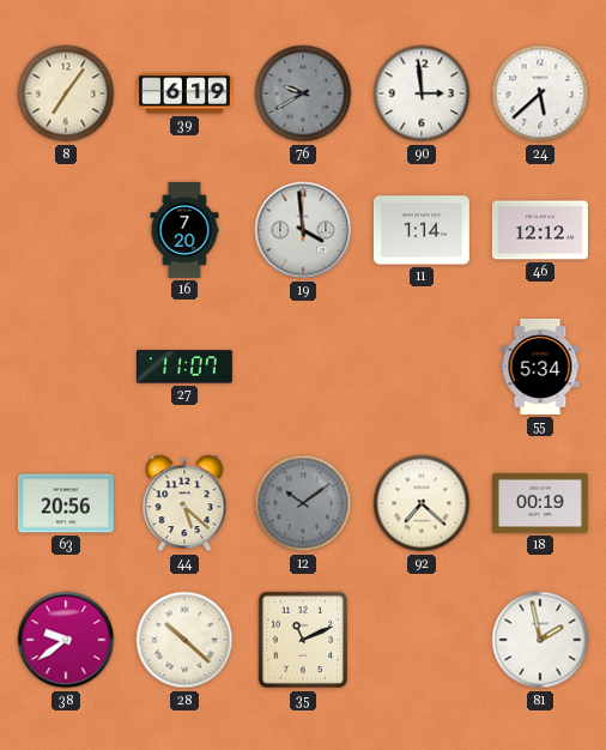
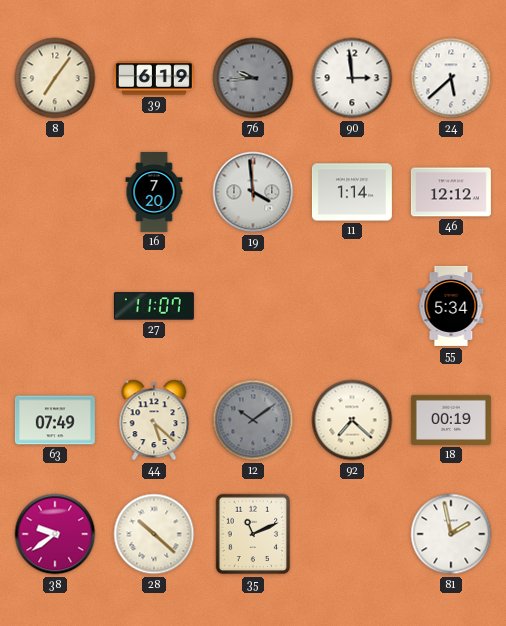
76: 9:40 -> 9:44
63: 20:56 -> 07:49
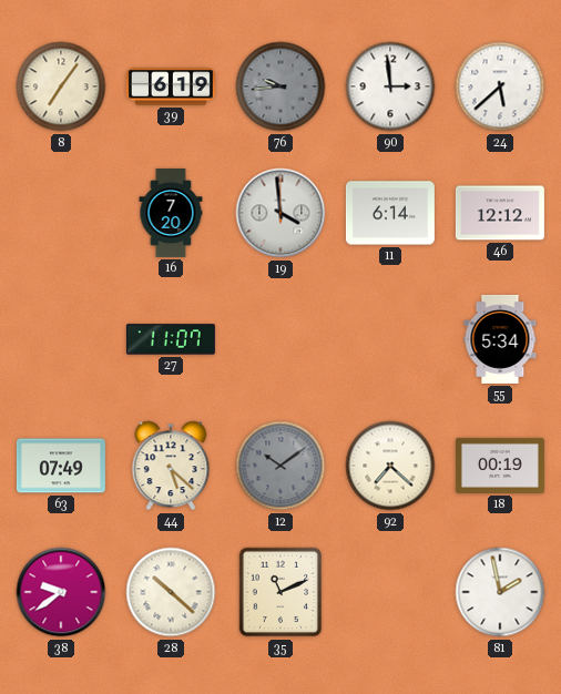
11: 1:14 -> 6:14
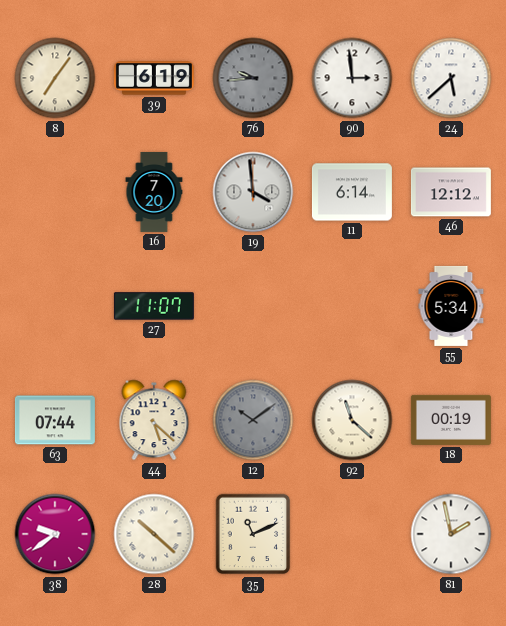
63: 07:49 -> 07:44
92: 7:22 -> 11:22
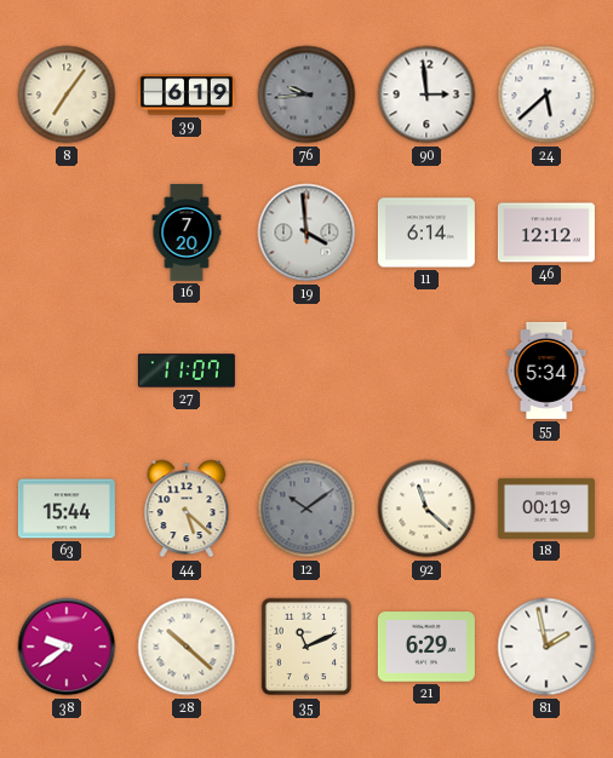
63: 07:44 -> 15:44
21: none -> 6:29
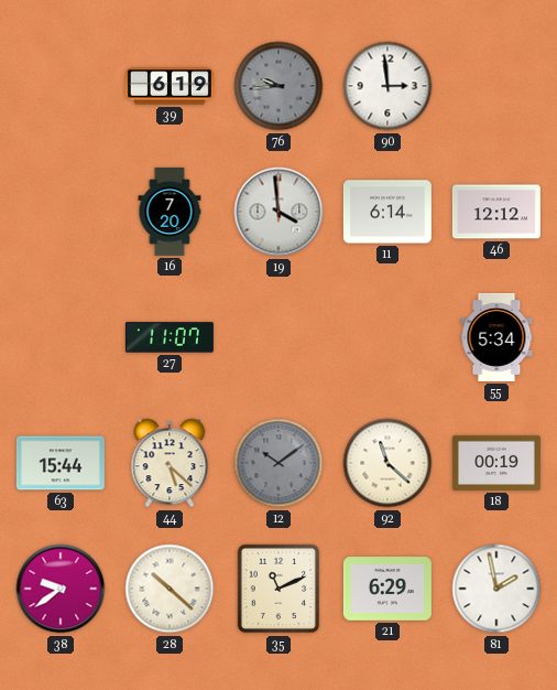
8: 7:06 -> none
24: 5:38 -> none
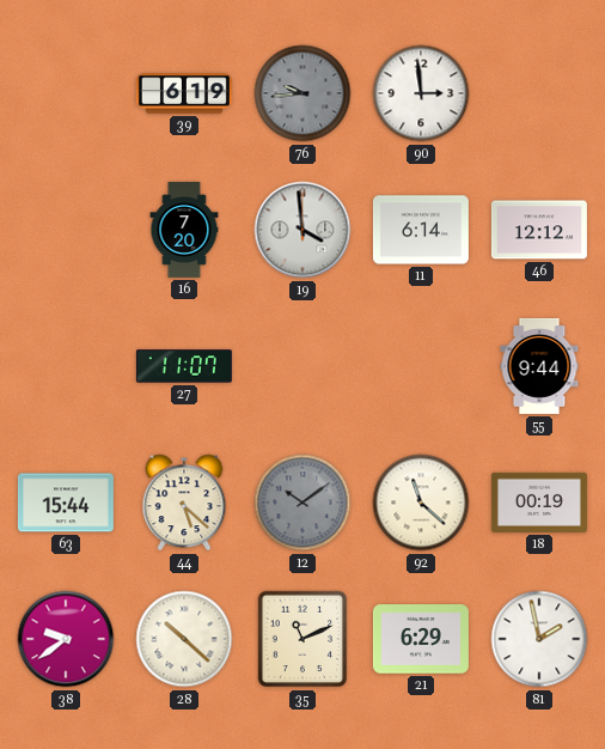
55: 5:34 -> 9:44
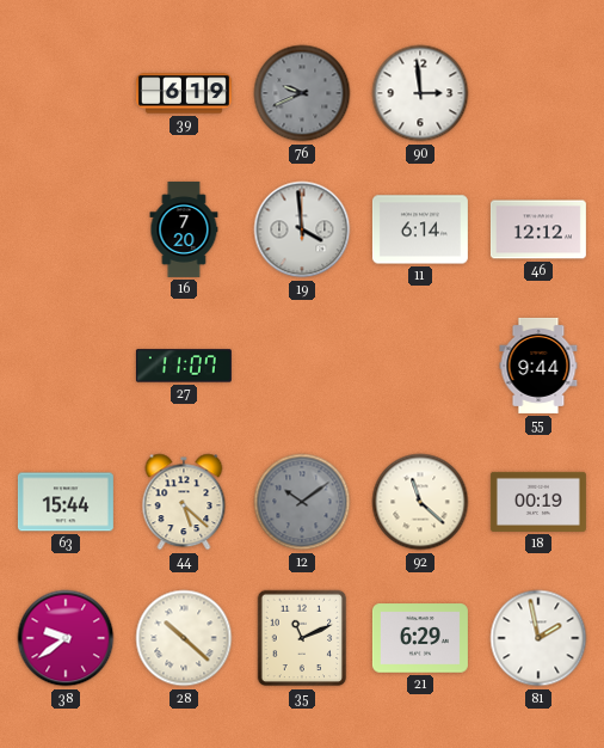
76: 9:44 -> 9:41
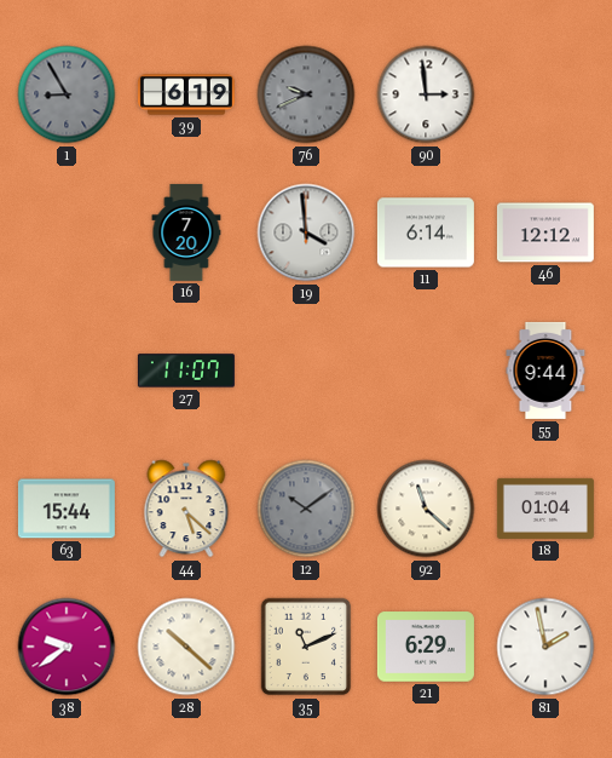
1: none -> 8:55
18: 00:19 -> 01:04
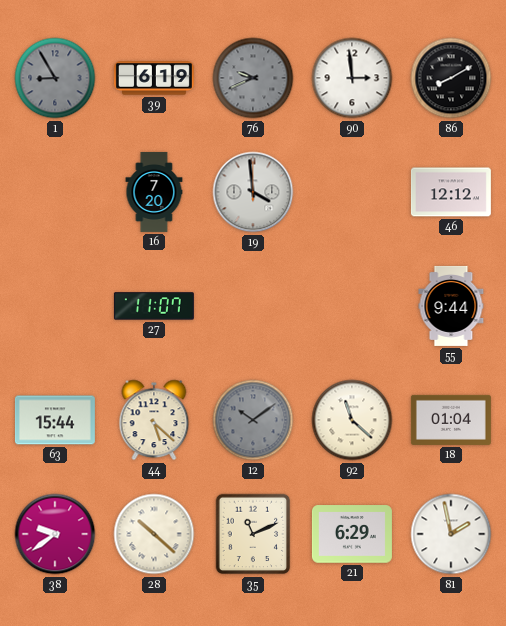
86: none -> 8:10
11: 6:14 -> none
